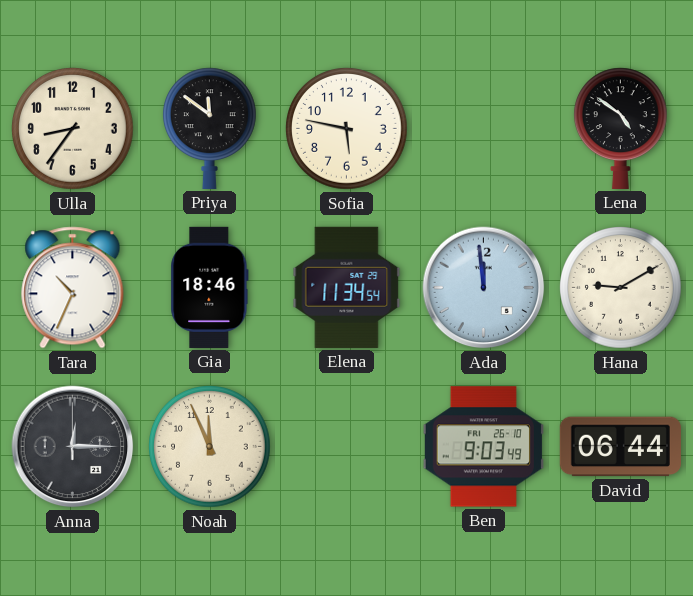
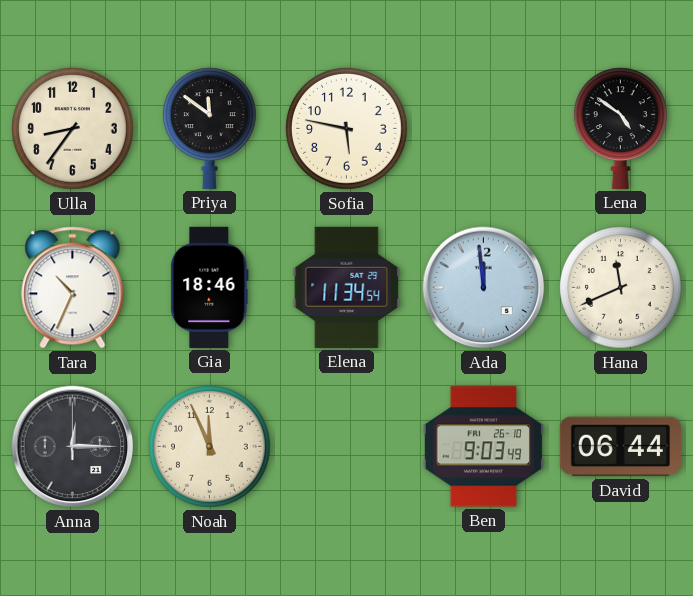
Hana: 9:10 -> 11:41
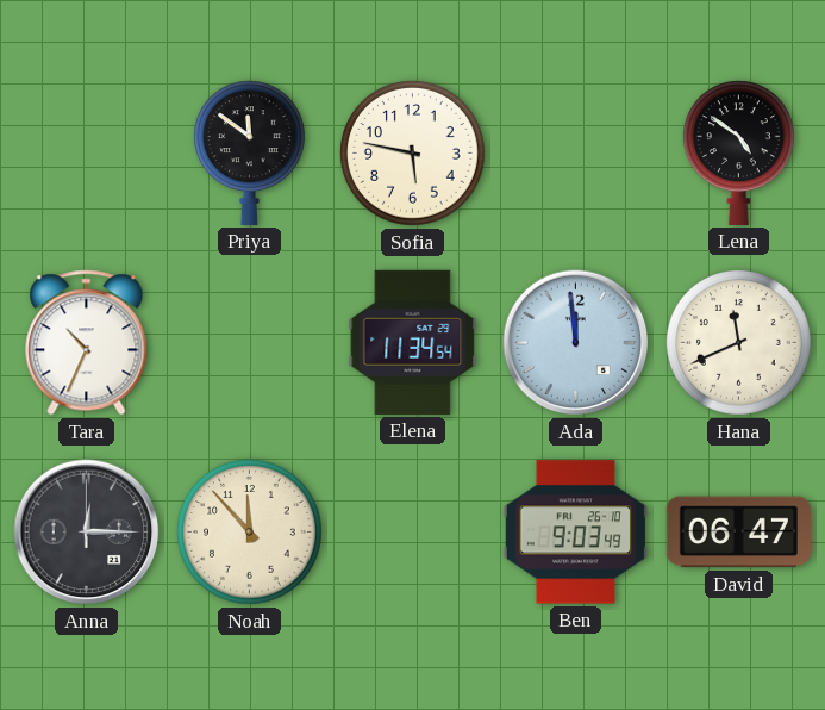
Ulla: 8:36 -> none
Gia: 18:46 -> none
Noah: 11:56 -> 11:53
David: 06:44 -> 06:47
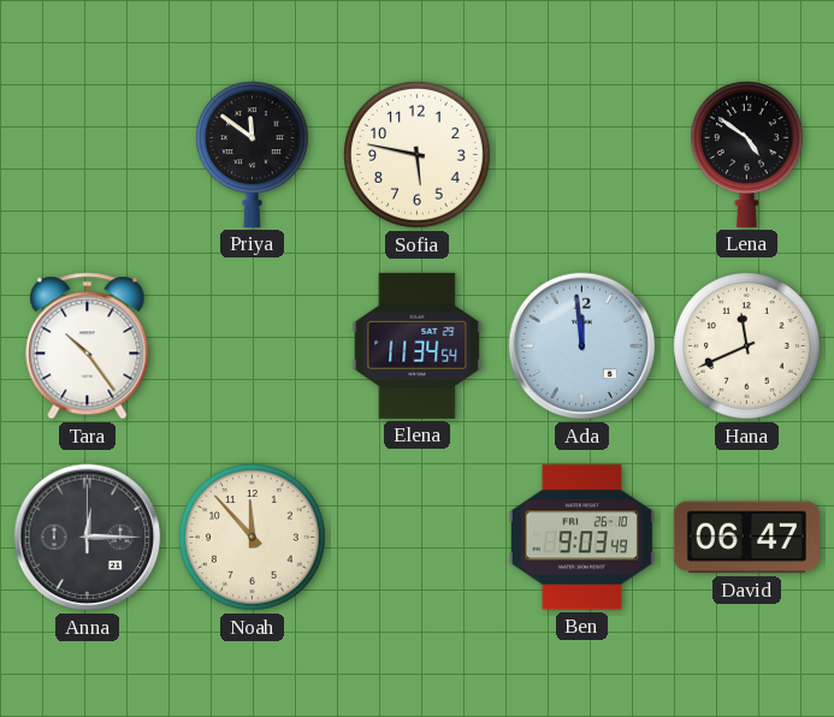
Tara: 10:34 -> 10:24
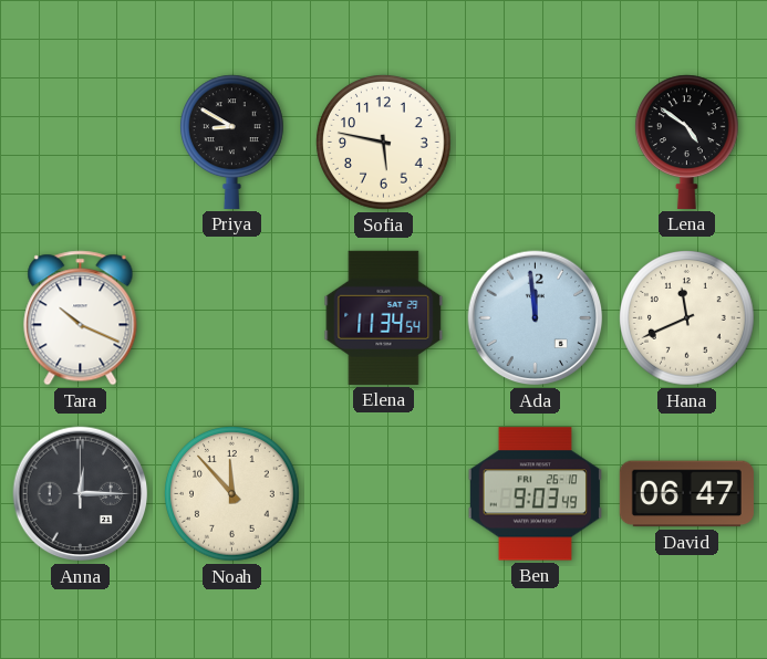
Priya: 11:51 -> 8:50
Tara: 10:24 -> 10:19
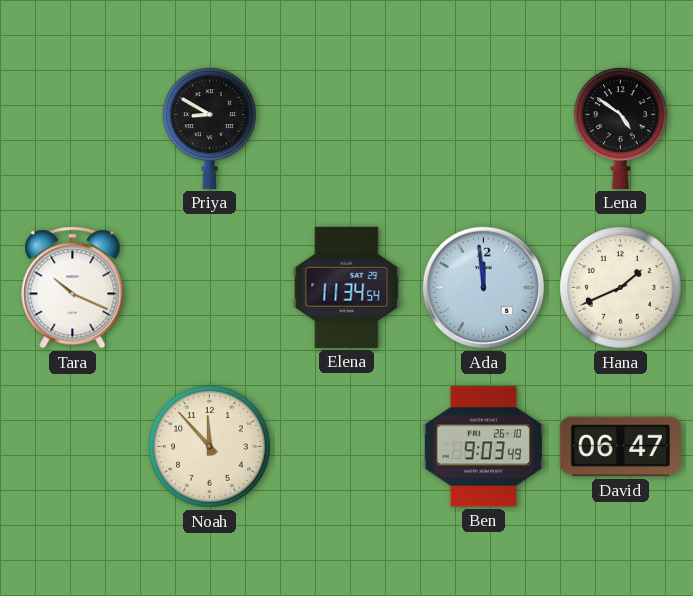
Sofia: 5:47 -> none
Hana: 11:41 -> 1:41
Anna: 12:15 -> none
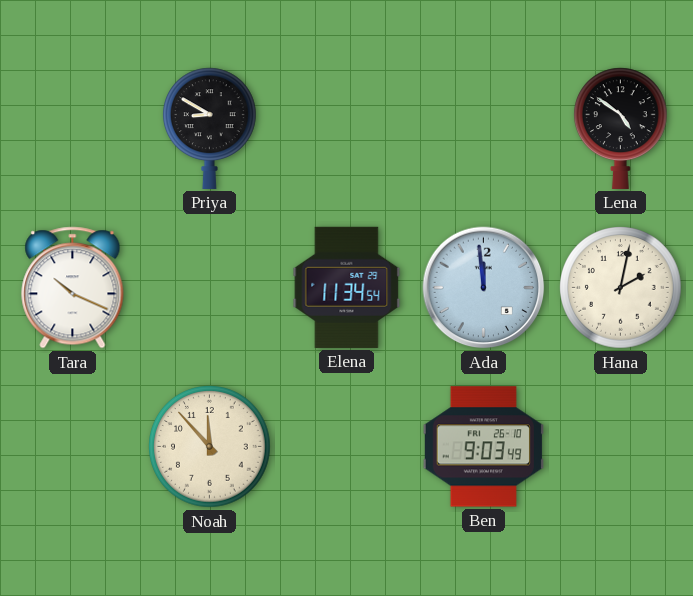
Hana: 1:41 -> 2:02
David: 06:47 -> none
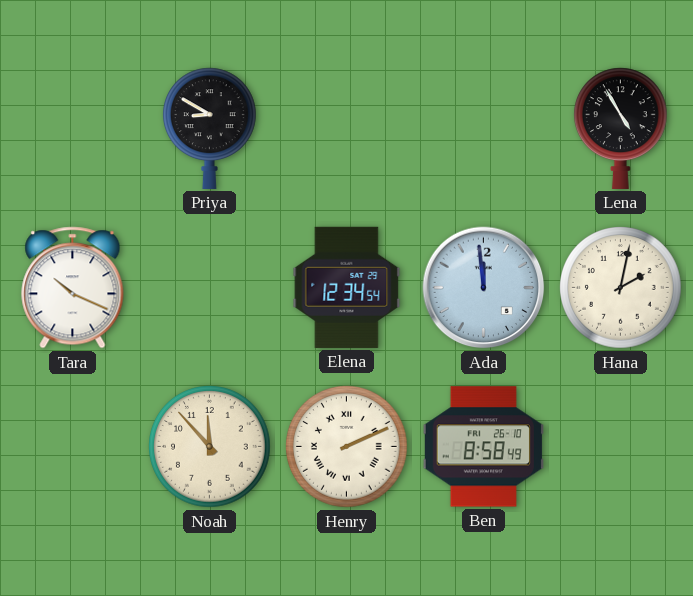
Lena: 4:51 -> 4:55
Elena: 11:34 -> 12:34
Henry: none -> 2:11
Ben: 9:03 -> 8:58
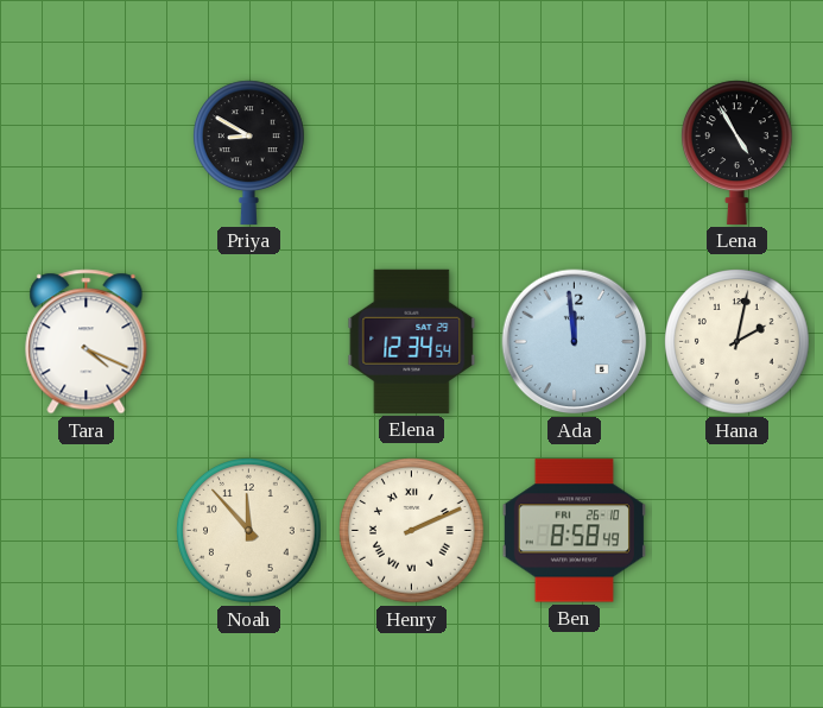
Tara: 10:19 -> 4:19
